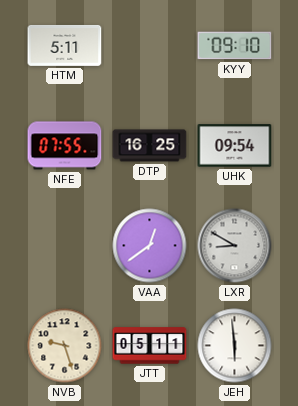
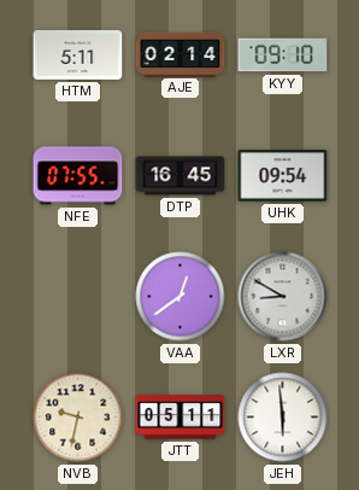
AJE: none -> 02:14
DTP: 16:25 -> 16:45
NVB: 9:27 -> 9:32
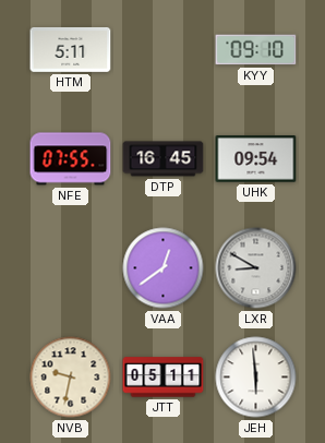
AJE: 02:14 -> none
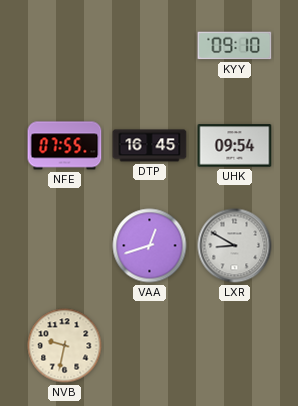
HTM: 5:11 -> none
VAA: 12:39 -> 12:42
JTT: 05:11 -> none
JEH: 5:59 -> none
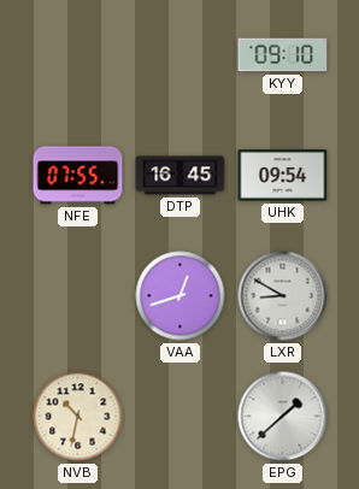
NVB: 9:32 -> 10:32
EPG: none -> 1:38
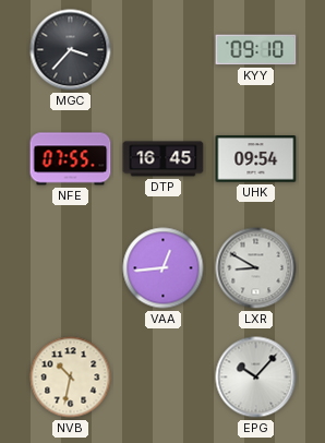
MGC: none -> 3:37
VAA: 12:42 -> 12:44
EPG: 1:38 -> 10:07
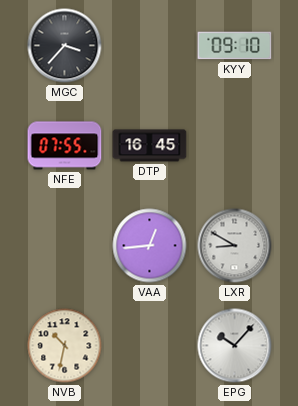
UHK: 09:54 -> none
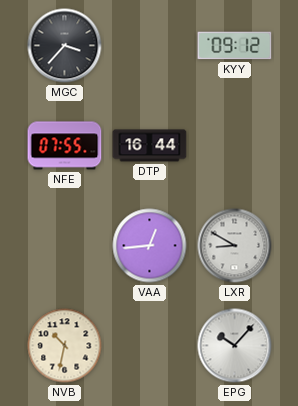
KYY: 09:10 -> 09:12
DTP: 16:45 -> 16:44
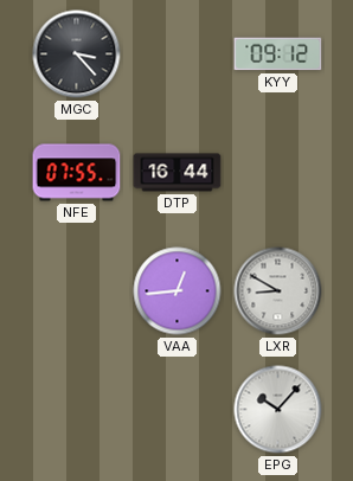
MGC: 3:37 -> 3:23
NVB: 10:32 -> none
